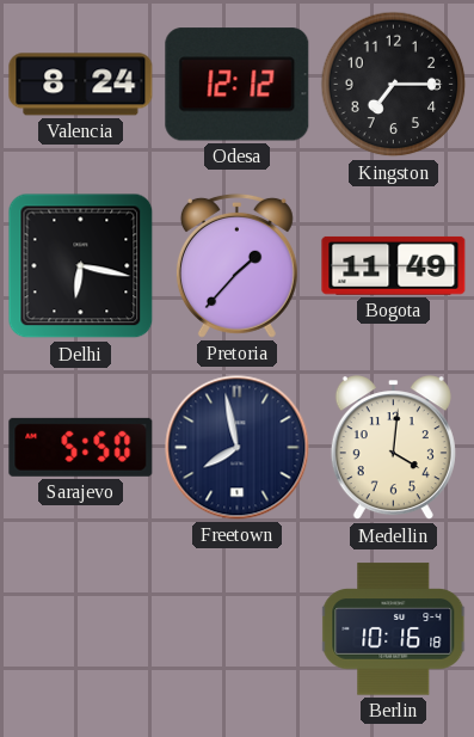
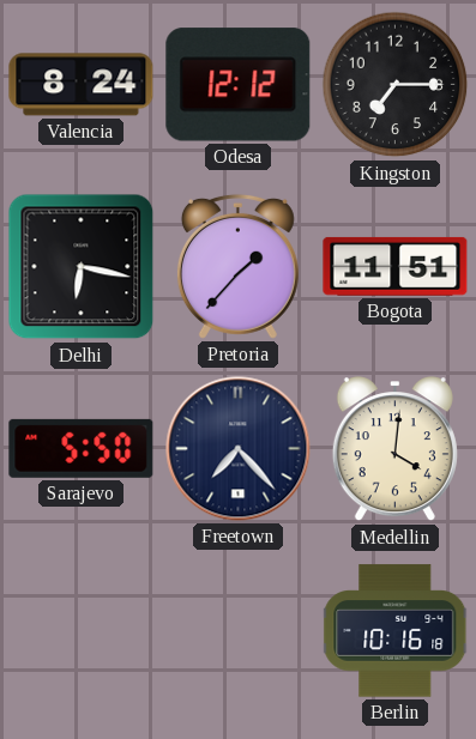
Bogota: 11:49 -> 11:51
Freetown: 7:58 -> 7:23
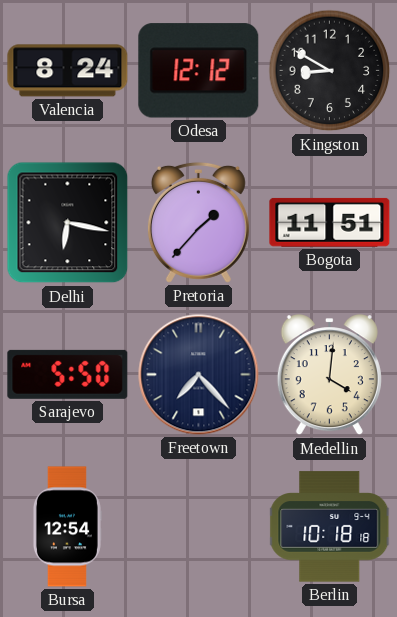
Kingston: 7:15 -> 8:50
Bursa: none -> 12:54
Berlin: 10:16 -> 10:18
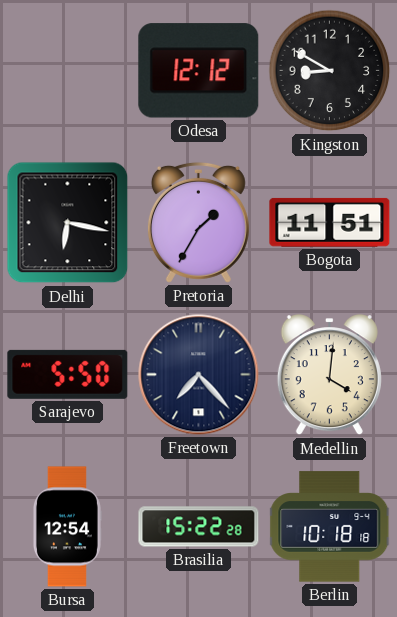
Valencia: 8:24 -> none
Pretoria: 1:37 -> 1:35
Brasilia: none -> 15:22
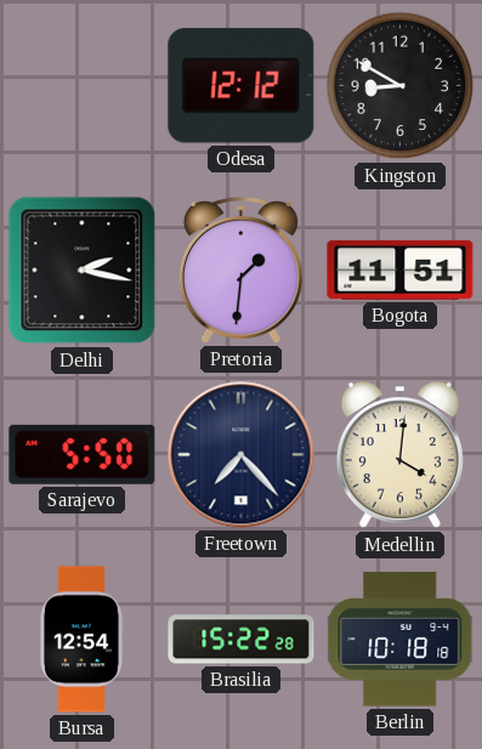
Delhi: 6:17 -> 2:17
Pretoria: 1:35 -> 1:31
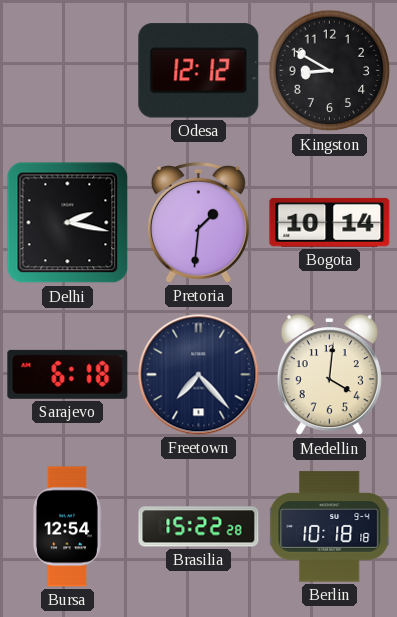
Bogota: 11:51 -> 10:14
Sarajevo: 5:50 -> 6:18
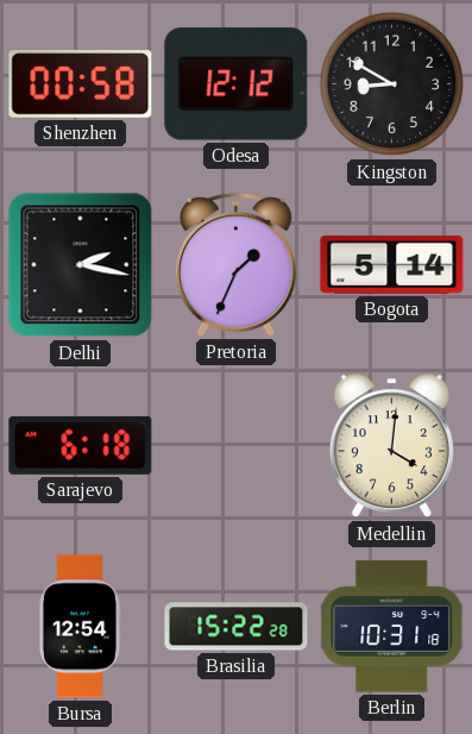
Shenzhen: none -> 00:58
Pretoria: 1:31 -> 1:34
Bogota: 10:14 -> 5:14
Freetown: 7:23 -> none
Berlin: 10:18 -> 10:31
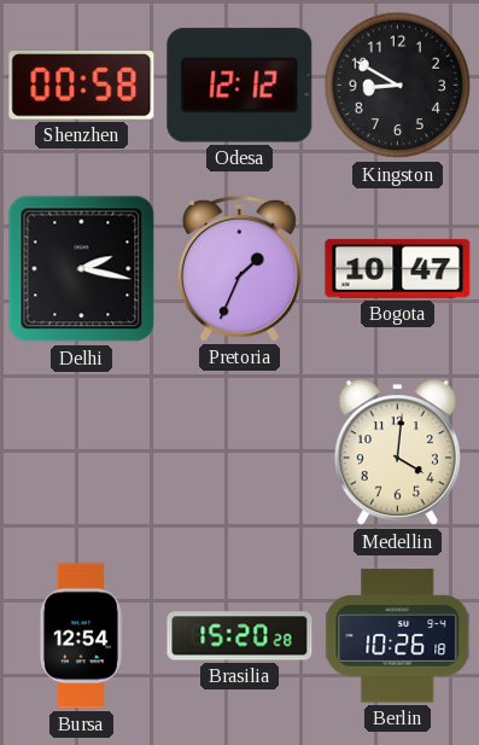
Bogota: 5:14 -> 10:47
Sarajevo: 6:18 -> none
Brasilia: 15:22 -> 15:20
Berlin: 10:31 -> 10:26
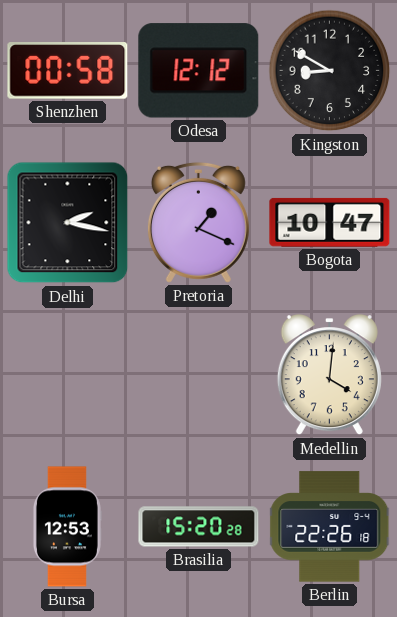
Pretoria: 1:34 -> 1:19
Bursa: 12:54 -> 12:53
Berlin: 10:26 -> 22:26
